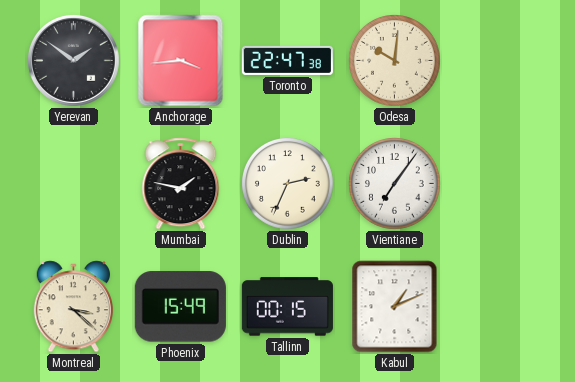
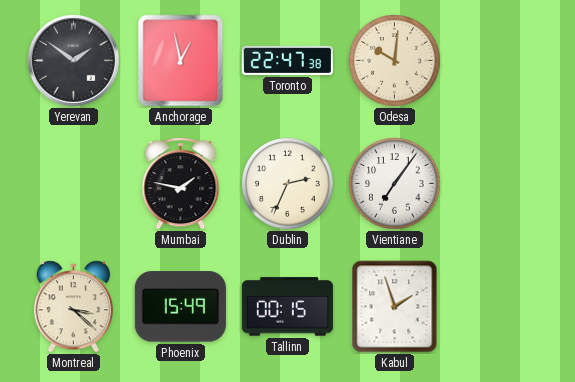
Anchorage: 3:44 -> 12:58
Kabul: 1:11 -> 1:57
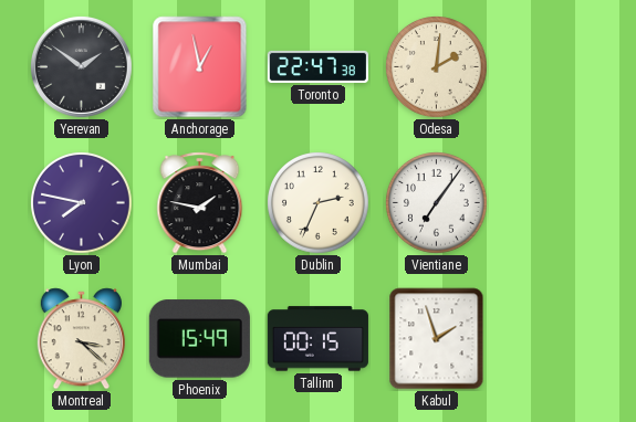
Odesa: 10:01 -> 2:01
Lyon: none -> 7:47
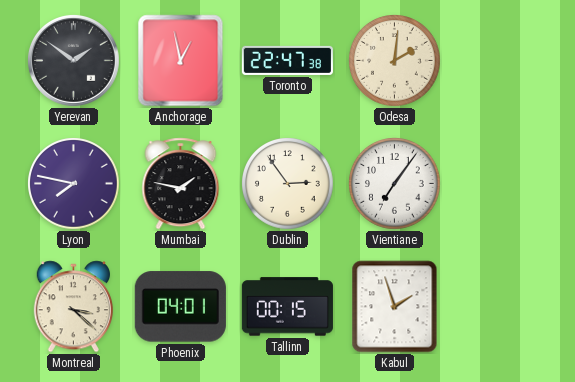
Dublin: 2:34 -> 2:54
Phoenix: 15:49 -> 04:01
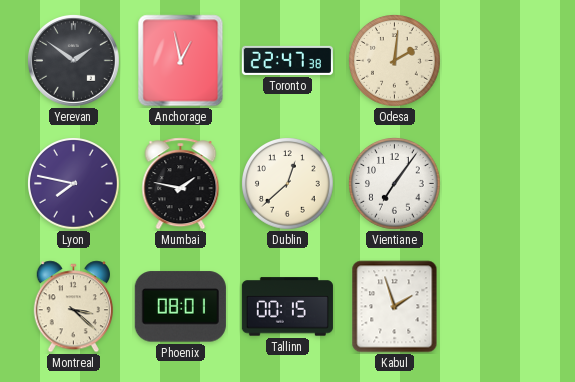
Dublin: 2:54 -> 12:38
Phoenix: 04:01 -> 08:01
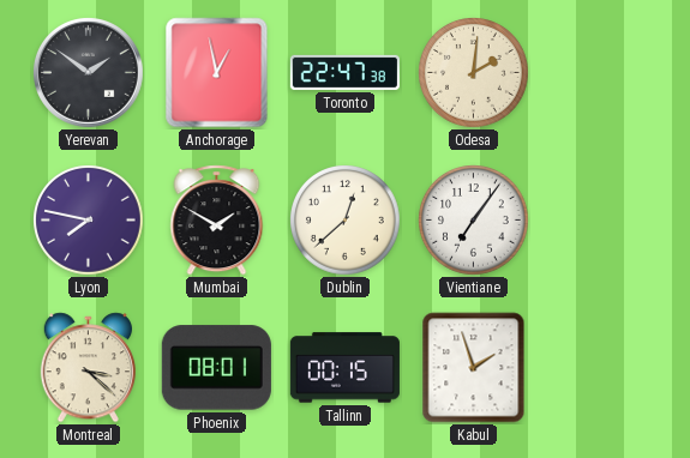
Mumbai: 1:47 -> 1:50
